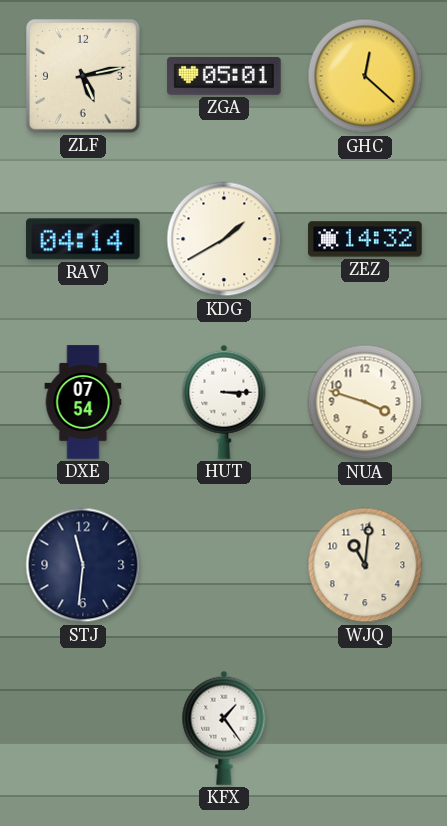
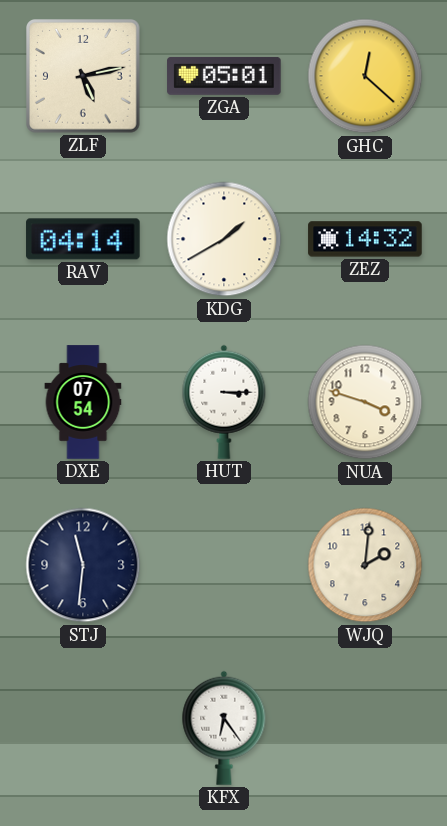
WJQ: 11:01 -> 2:01
KFX: 1:24 -> 6:24
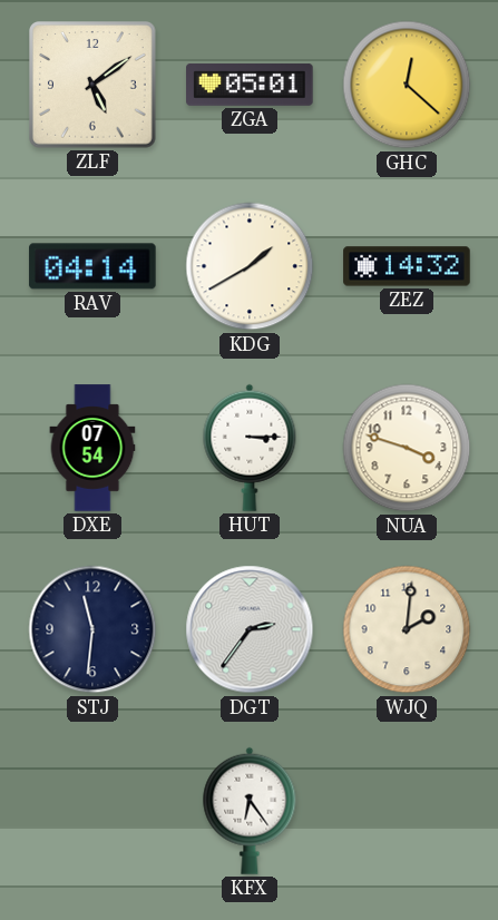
ZLF: 5:13 -> 5:09
DGT: none -> 2:36
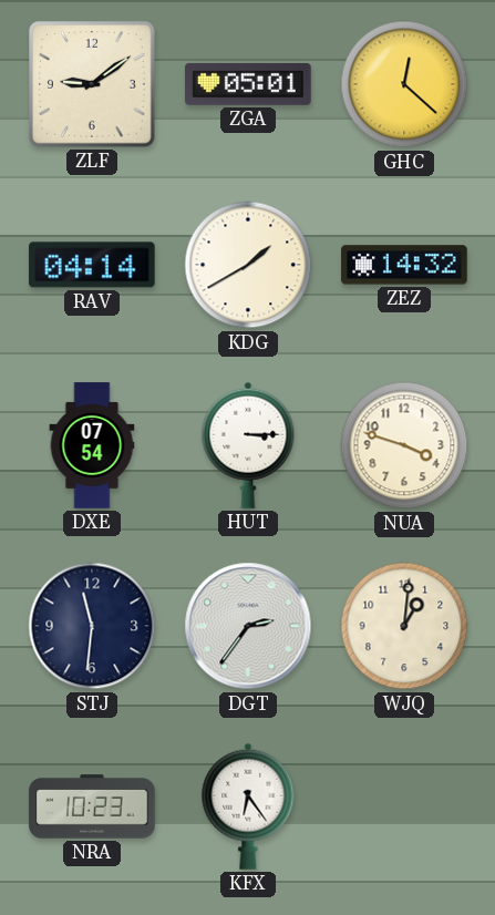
ZLF: 5:09 -> 9:09
WJQ: 2:01 -> 1:01
NRA: none -> 10:23
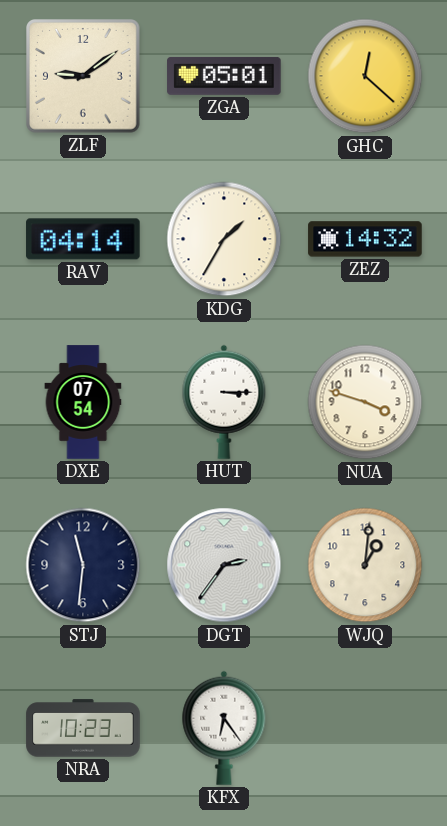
KDG: 1:40 -> 1:35
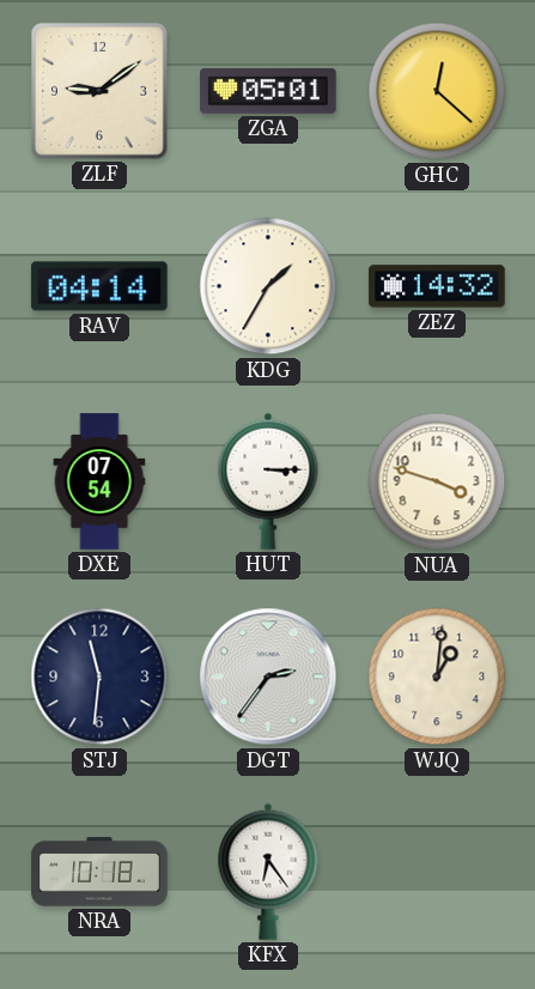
NRA: 10:23 -> 10:18
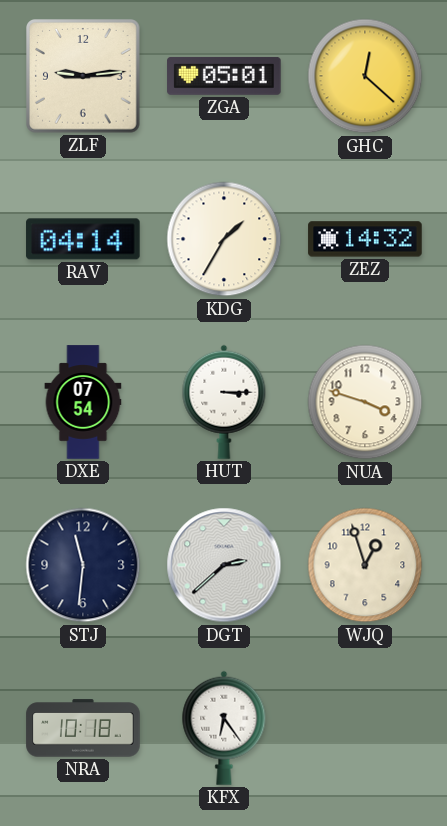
ZLF: 9:09 -> 9:14
DGT: 2:36 -> 2:38
WJQ: 1:01 -> 12:57
